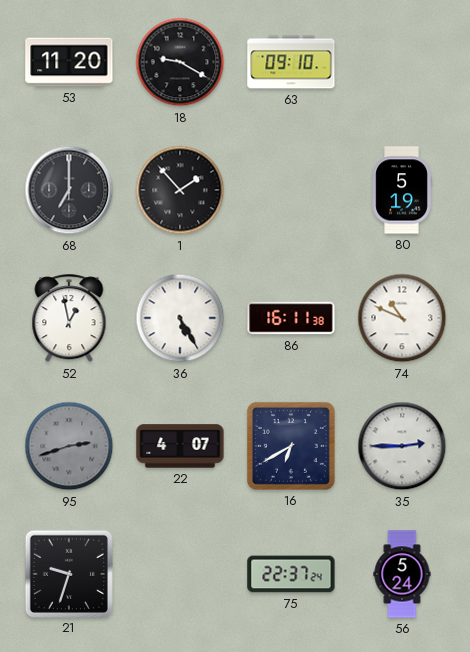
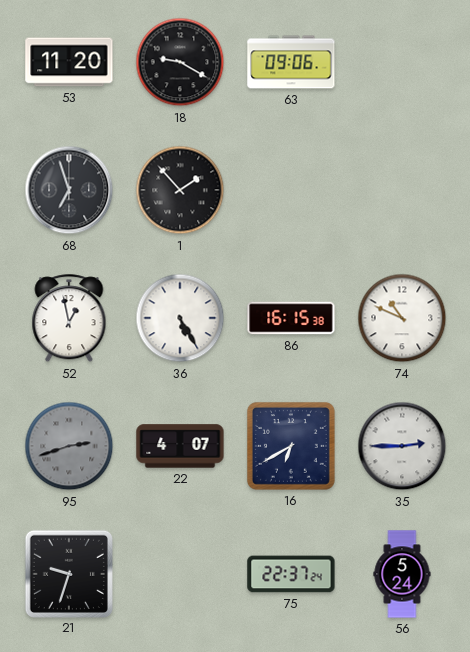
63: 09:10 -> 09:06
68: 7:00 -> 6:57
80: 5:19 -> none
86: 16:11 -> 16:15
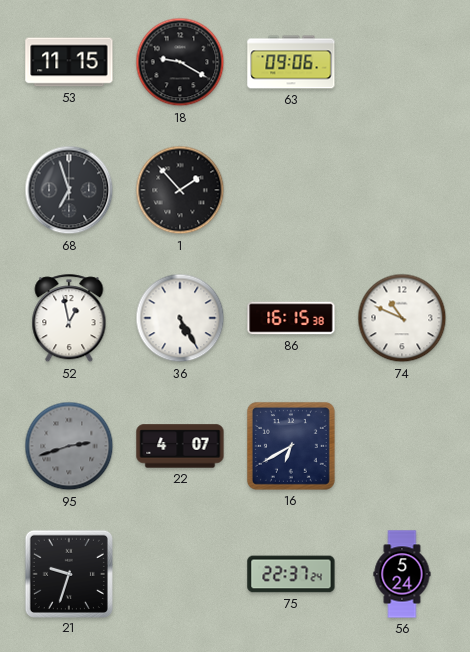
53: 11:20 -> 11:15
35: 2:45 -> none
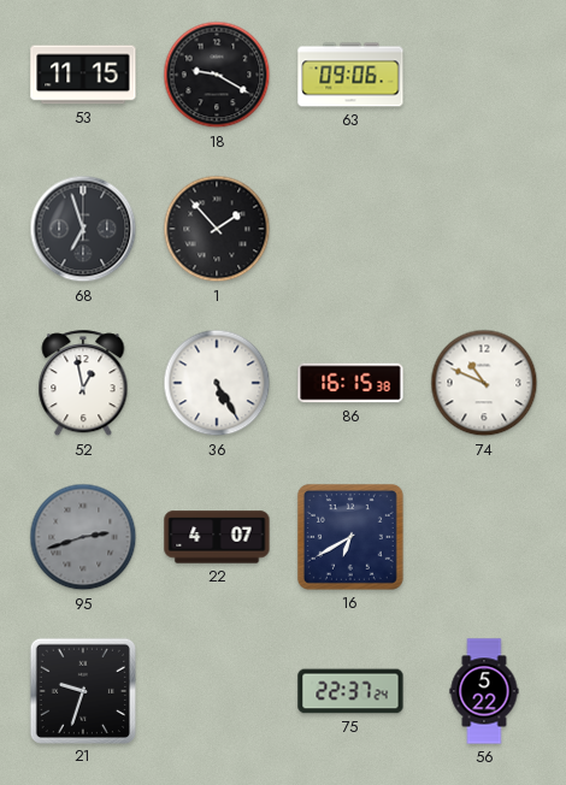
56: 5:24 -> 5:22
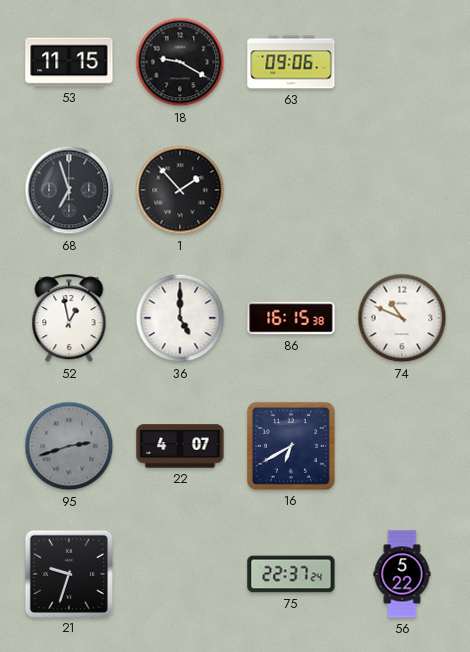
36: 5:25 -> 5:00
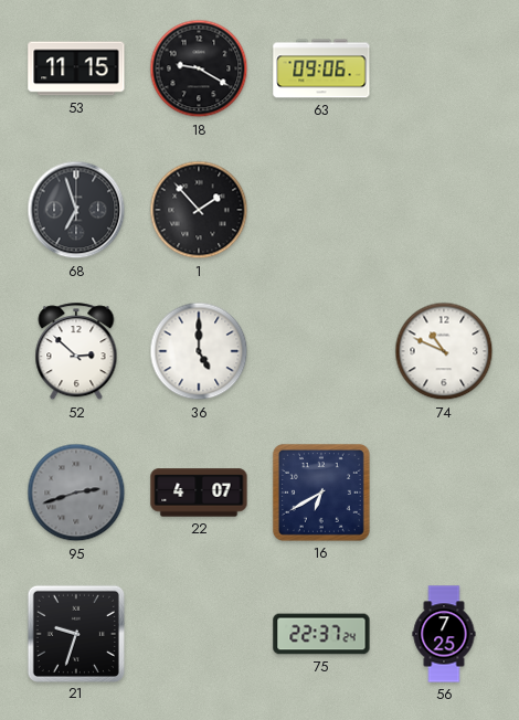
52: 12:58 -> 2:52
86: 16:15 -> none
56: 5:22 -> 7:25
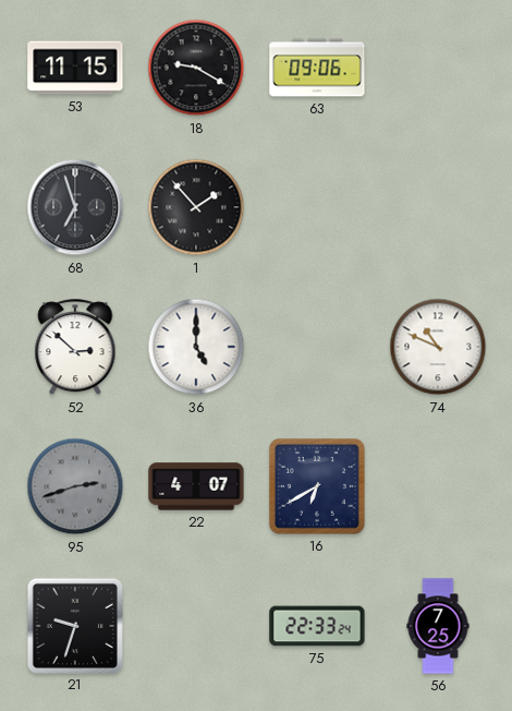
75: 22:37 -> 22:33
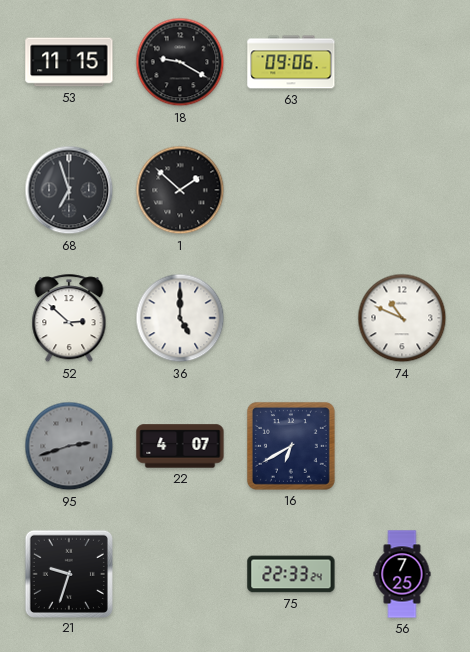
1: 1:53 -> 1:52
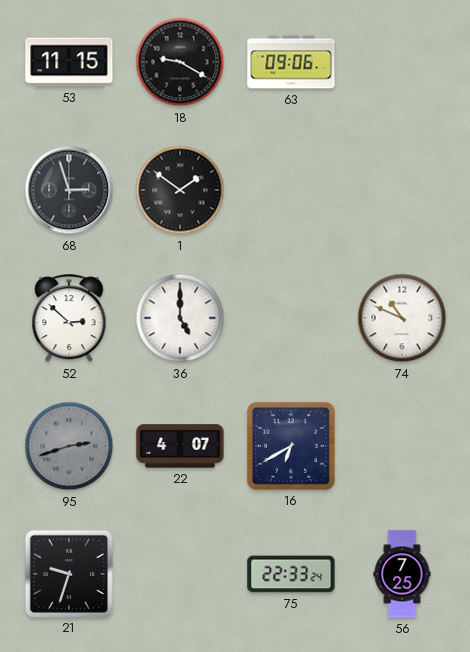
68: 6:57 -> 2:57
1: 1:52 -> 1:51
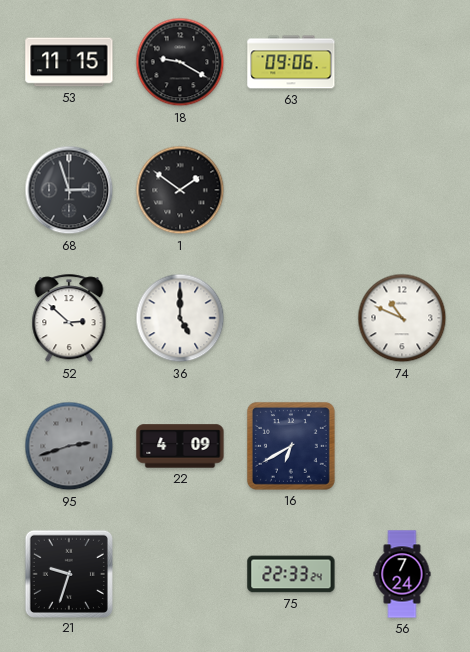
22: 4:07 -> 4:09
56: 7:25 -> 7:24
